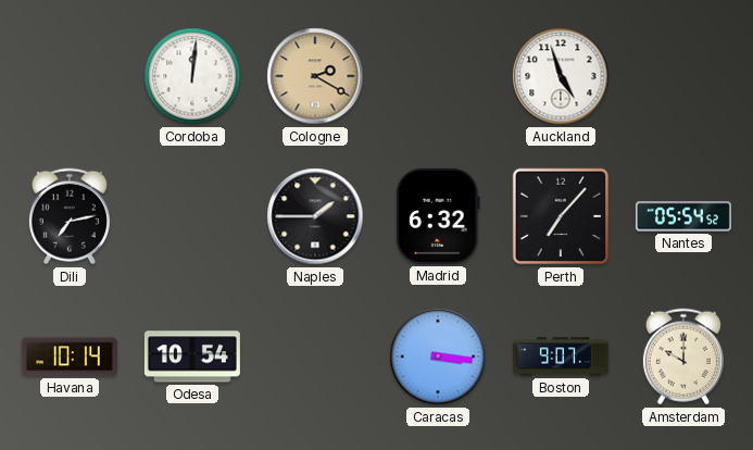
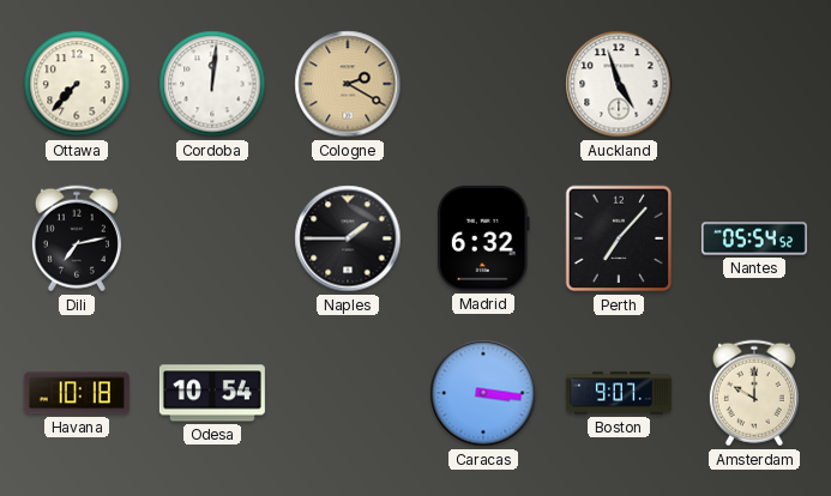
Ottawa: none -> 7:37
Havana: 10:14 -> 10:18
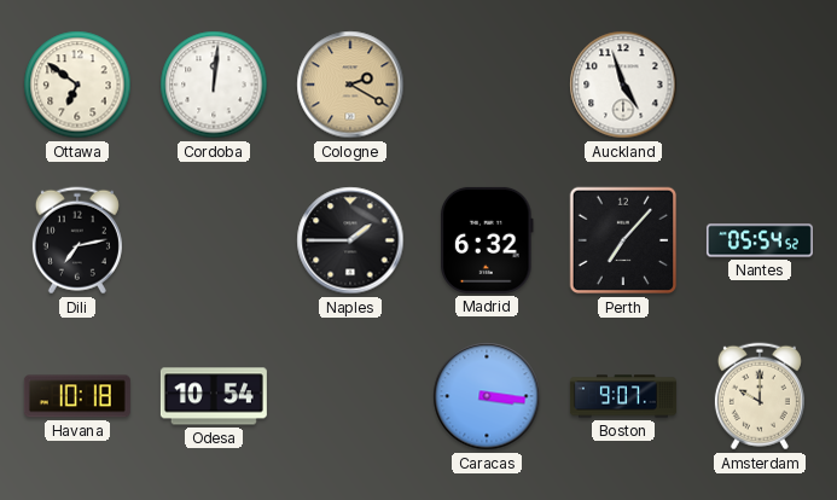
Ottawa: 7:37 -> 6:51
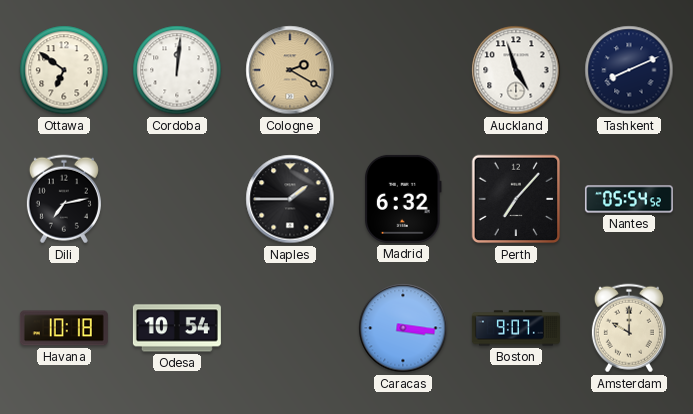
Tashkent: none -> 8:11
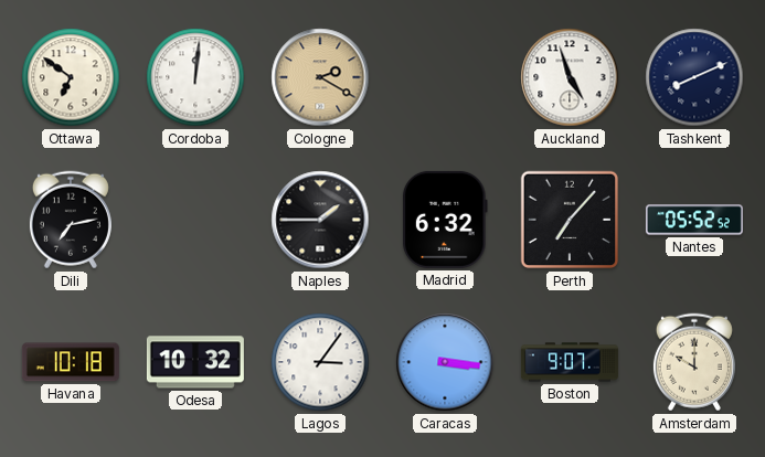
Nantes: 05:54 -> 05:52
Odesa: 10:54 -> 10:32
Lagos: none -> 3:06
